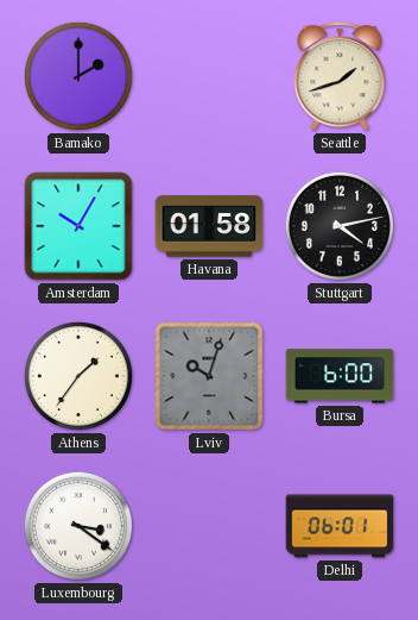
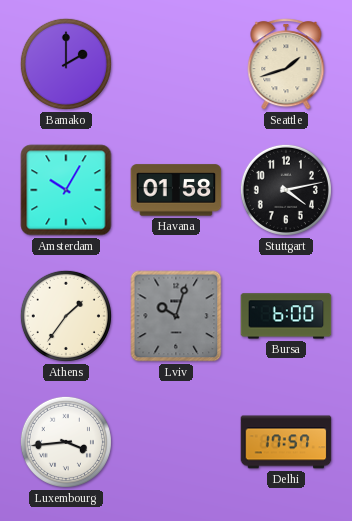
Luxembourg: 3:21 -> 3:44
Delhi: 06:01 -> 17:57
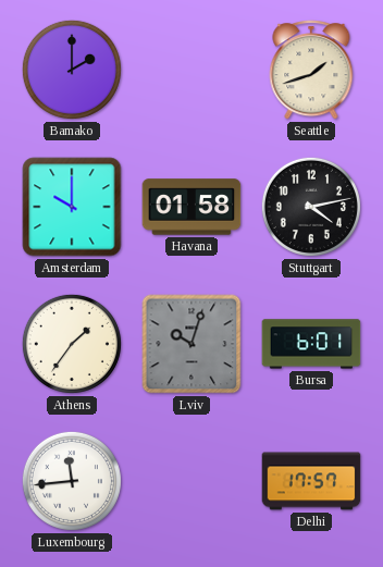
Amsterdam: 10:05 -> 10:00
Bursa: 6:00 -> 6:01
Luxembourg: 3:44 -> 11:44
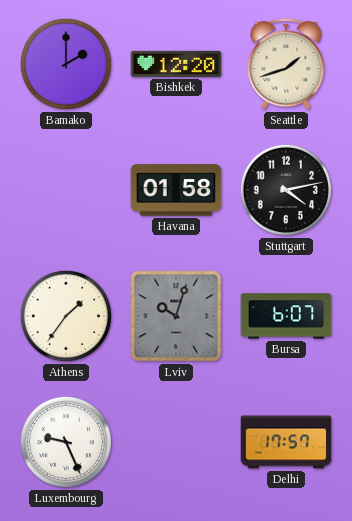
Bishkek: none -> 12:20
Amsterdam: 10:00 -> none
Bursa: 6:01 -> 6:07
Luxembourg: 11:44 -> 9:26
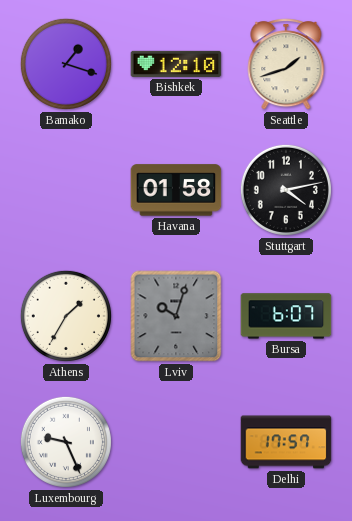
Bamako: 2:00 -> 1:18
Bishkek: 12:20 -> 12:10
Athens: 1:36 -> 1:35
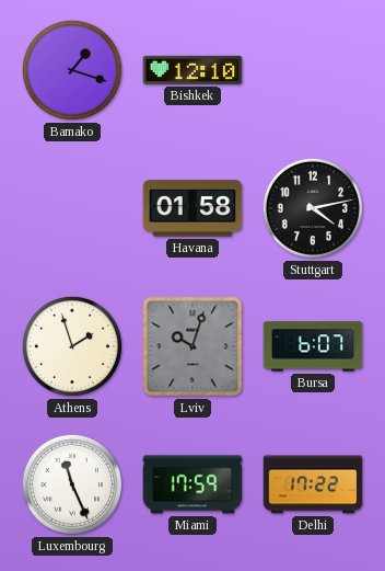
Seattle: 1:42 -> none
Athens: 1:35 -> 1:57
Luxembourg: 9:26 -> 11:26
Miami: none -> 17:59
Delhi: 17:57 -> 17:22
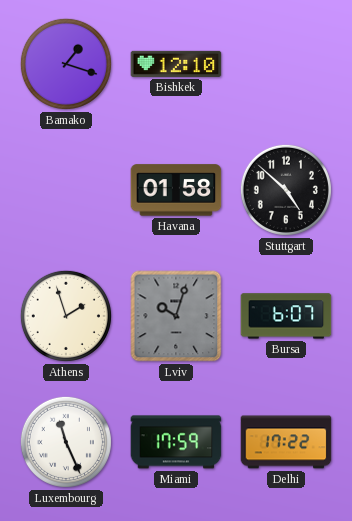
Stuttgart: 4:13 -> 4:52
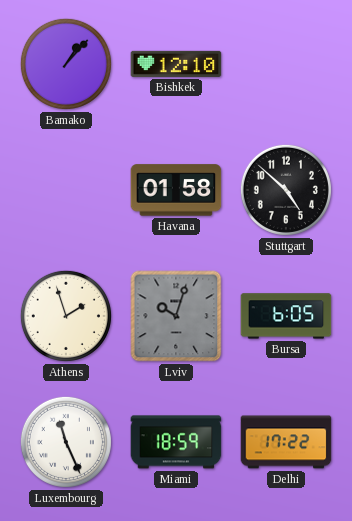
Bamako: 1:18 -> 1:07
Bursa: 6:07 -> 6:05
Miami: 17:59 -> 18:59
